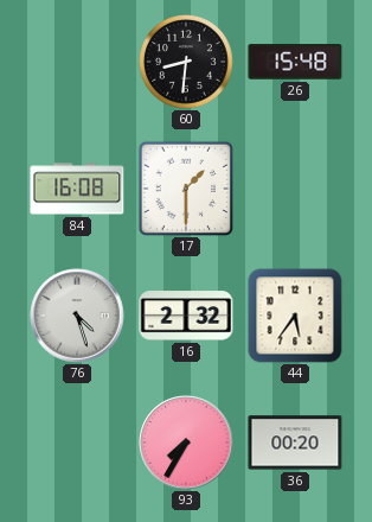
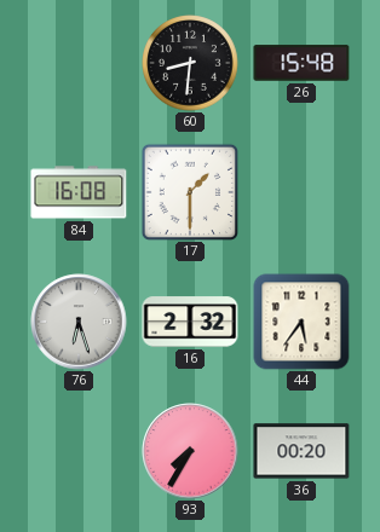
76: 4:27 -> 6:27
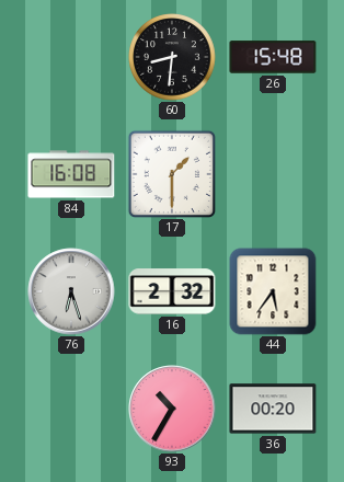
93: 7:35 -> 10:35
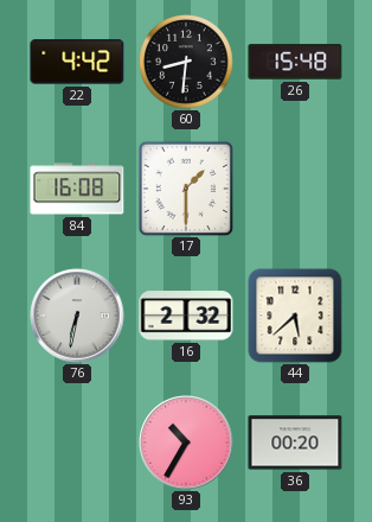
22: none -> 4:42
76: 6:27 -> 6:32
44: 5:36 -> 5:38
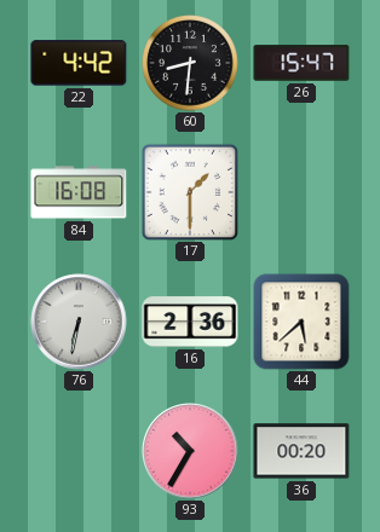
26: 15:48 -> 15:47
16: 2:32 -> 2:36
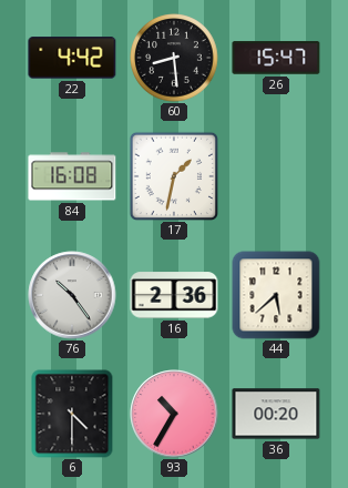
60: 8:31 -> 8:29
17: 1:30 -> 1:32
76: 6:32 -> 10:24
6: none -> 4:30
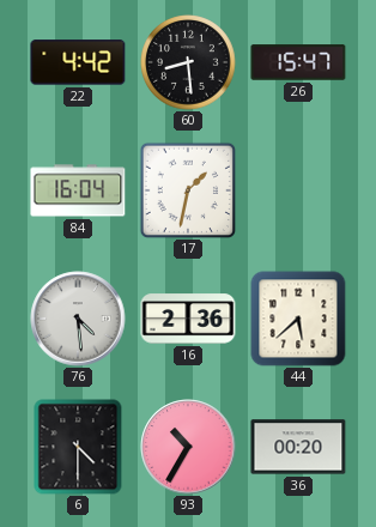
84: 16:08 -> 16:04
76: 10:24 -> 4:29
